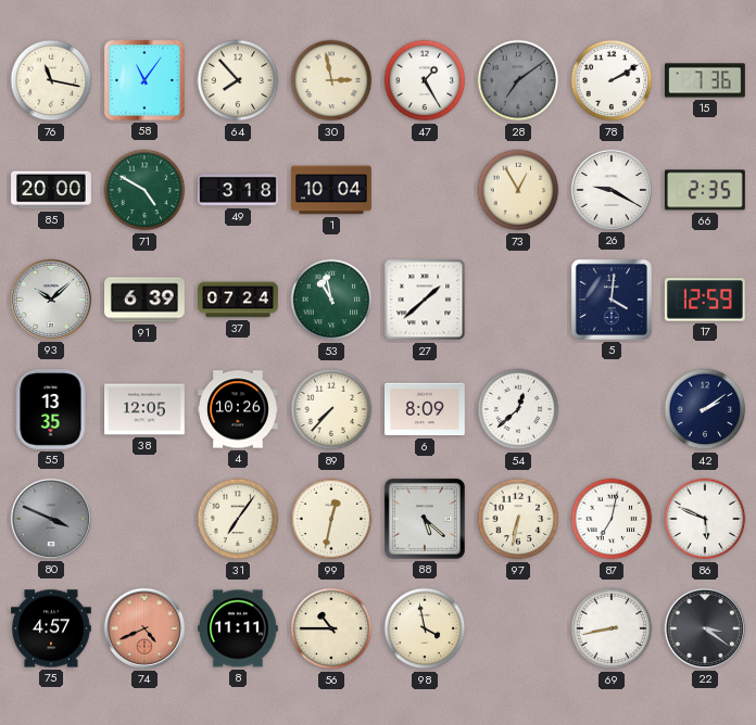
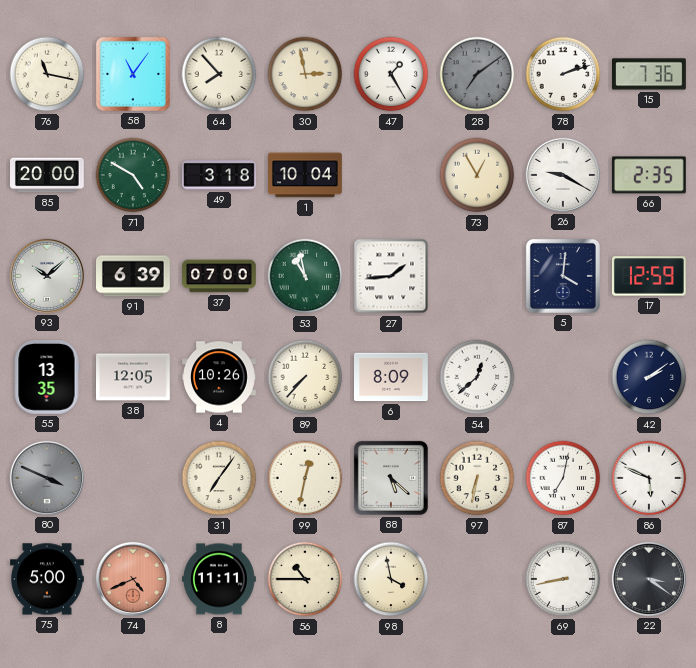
78: 2:10 -> 2:12
37: 07:24 -> 07:00
27: 1:38 -> 1:44
75: 4:57 -> 5:00
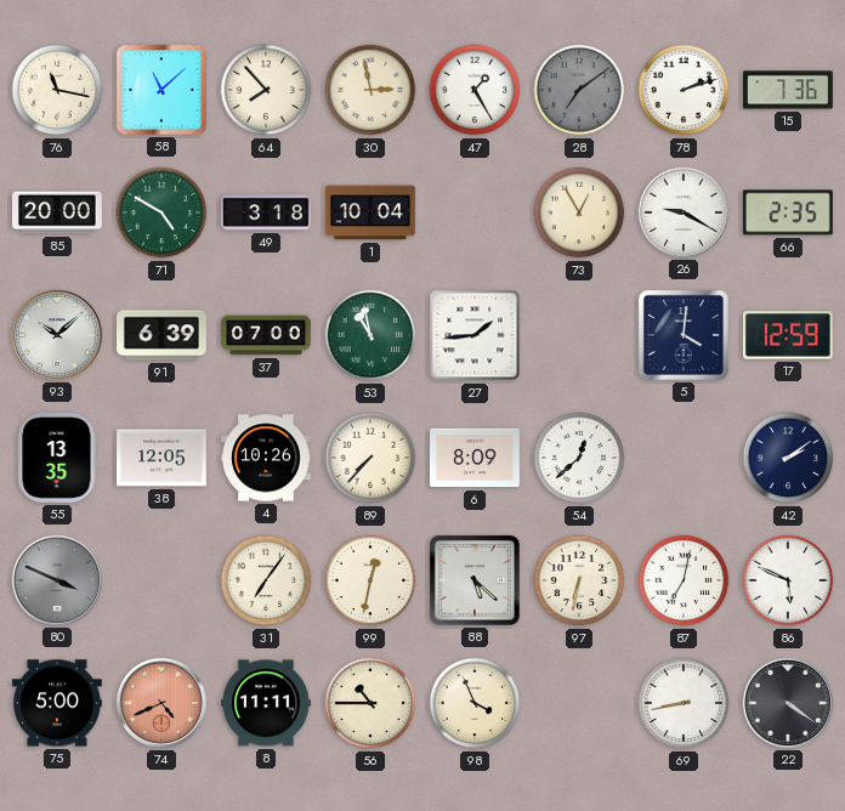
58: 11:06 -> 11:08
98: 3:58 -> 3:56
22: 3:21 -> 4:21
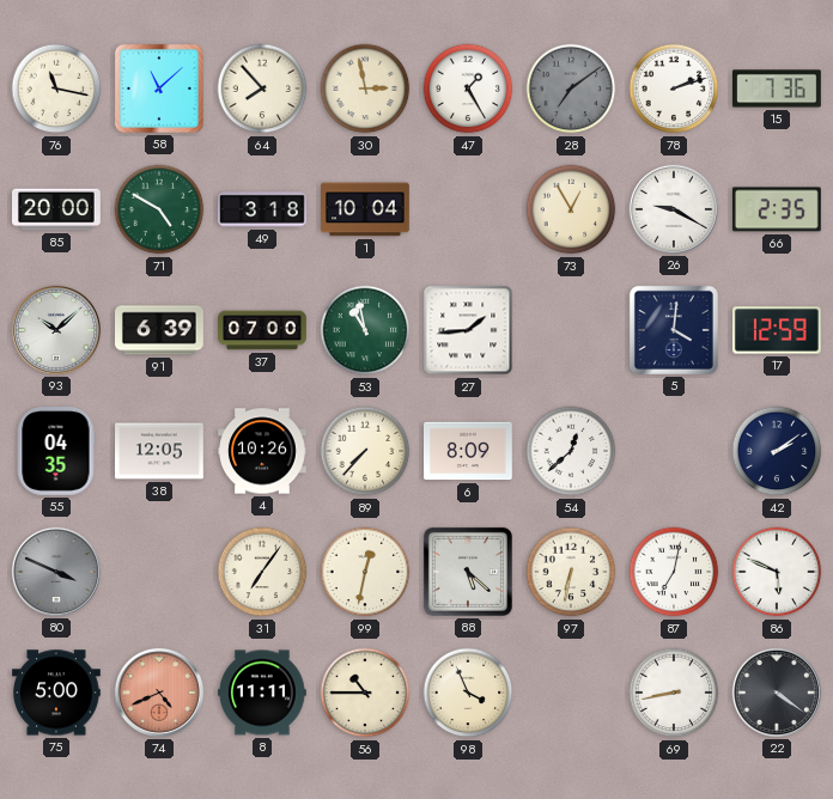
55: 13:35 -> 04:35
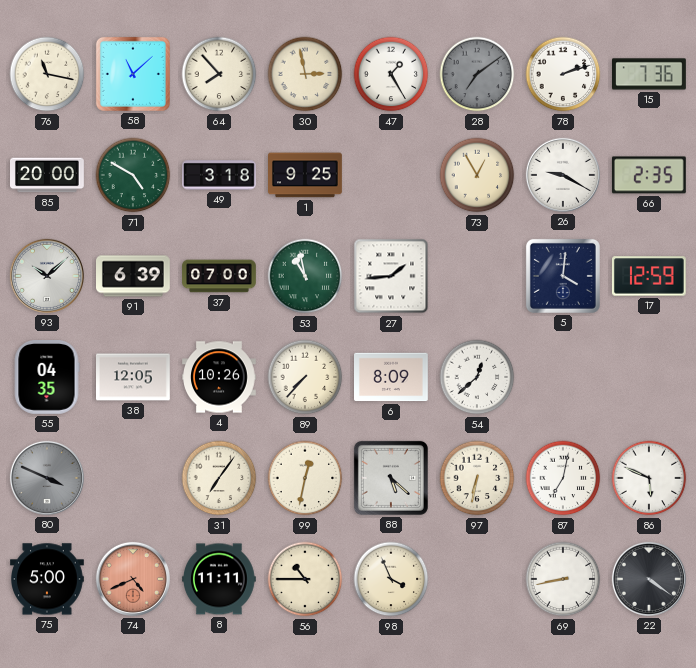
1: 10:04 -> 9:25
42: 2:09 -> none
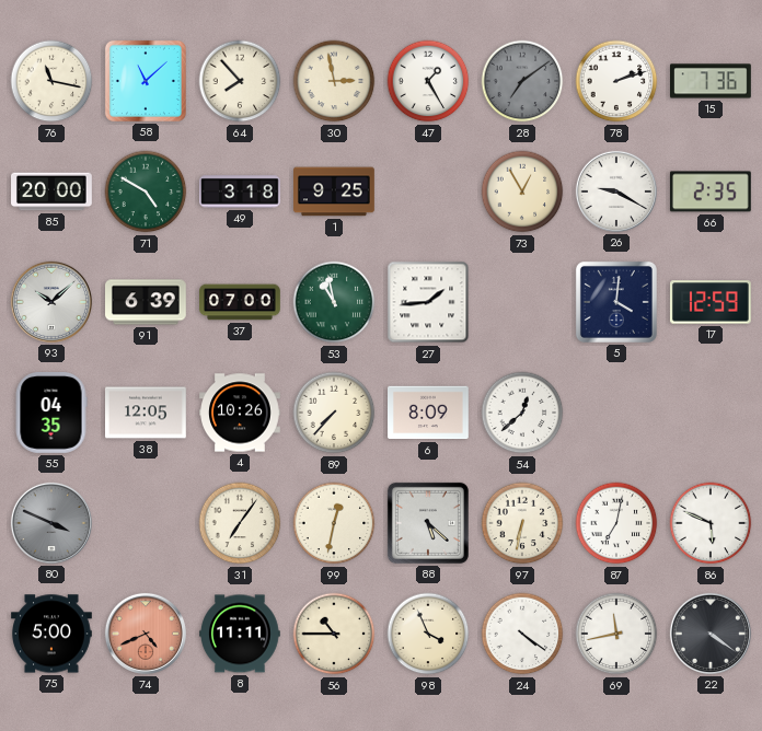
24: none -> 4:21
69: 8:43 -> 11:43
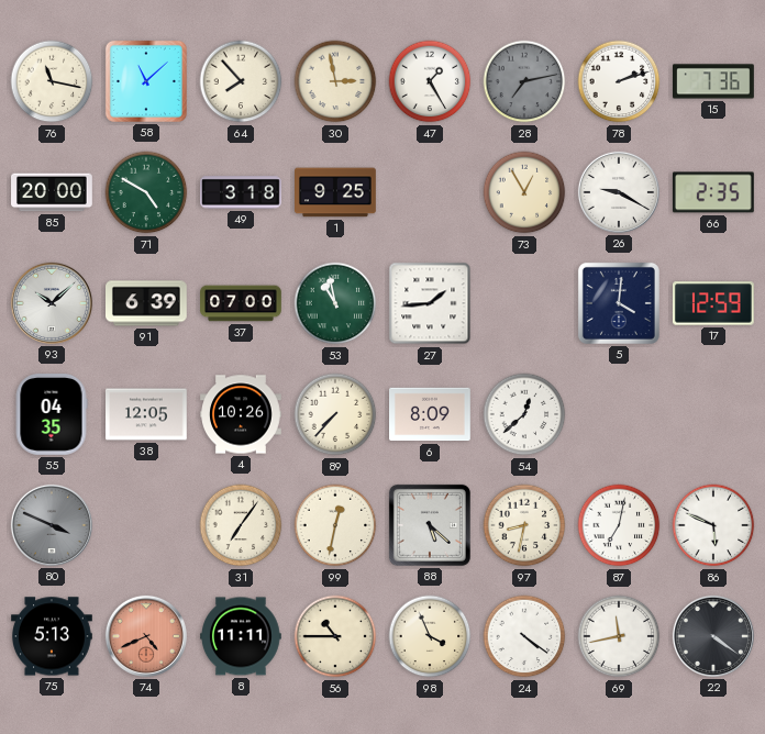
28: 7:09 -> 7:13
97: 6:32 -> 8:32
75: 5:00 -> 5:13
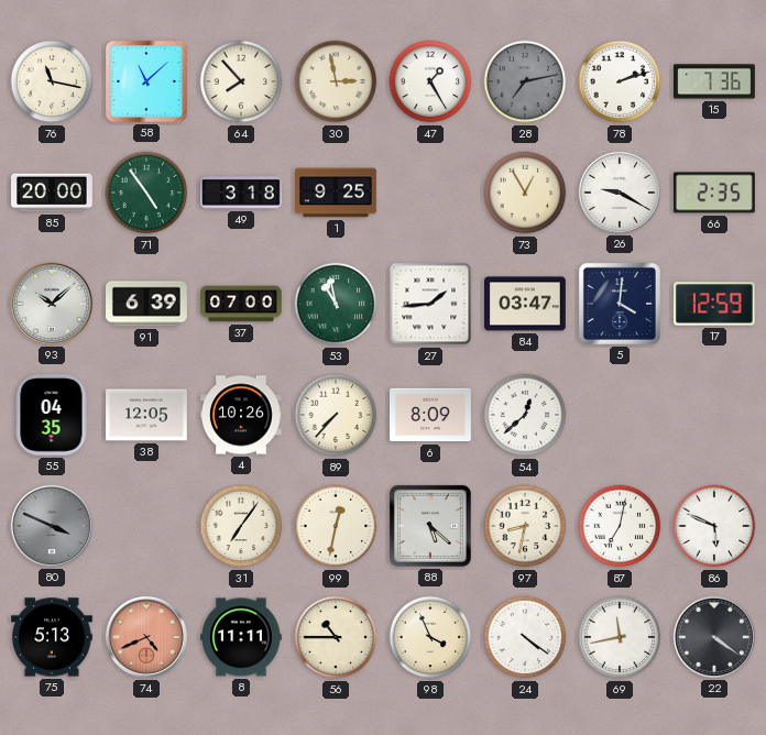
71: 4:50 -> 4:54
84: none -> 03:47
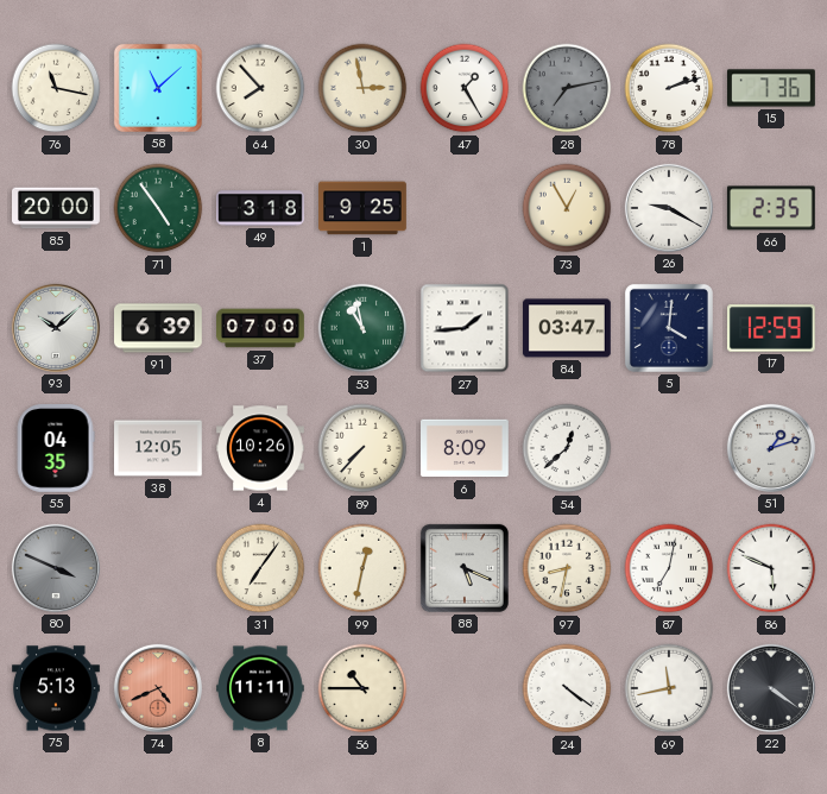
51: none -> 1:12
88: 5:22 -> 5:19
98: 3:56 -> none
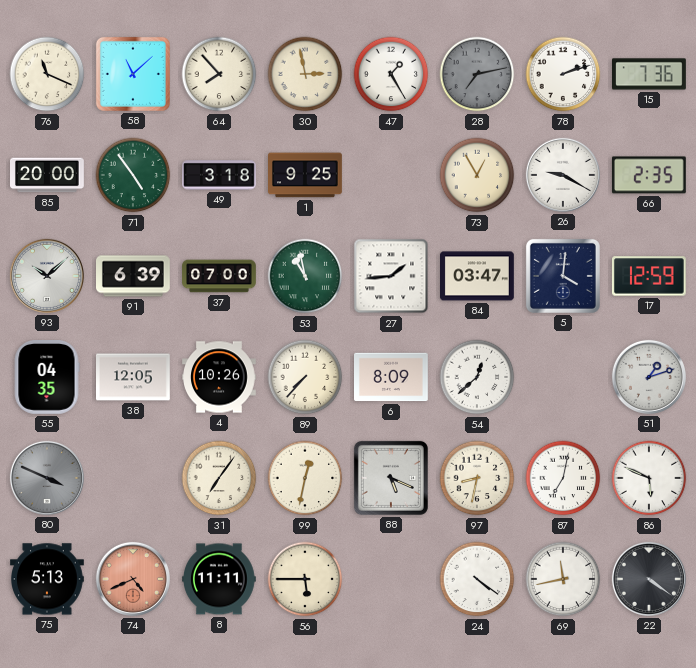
76: 11:17 -> 11:19
56: 10:45 -> 5:45
